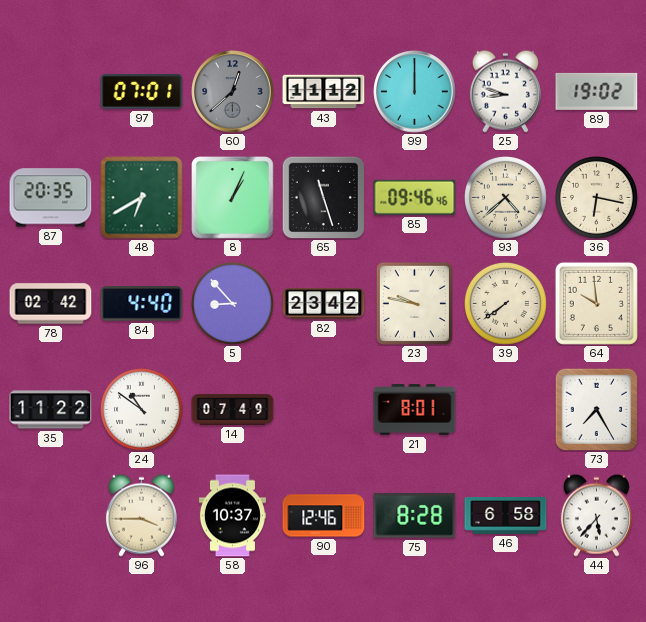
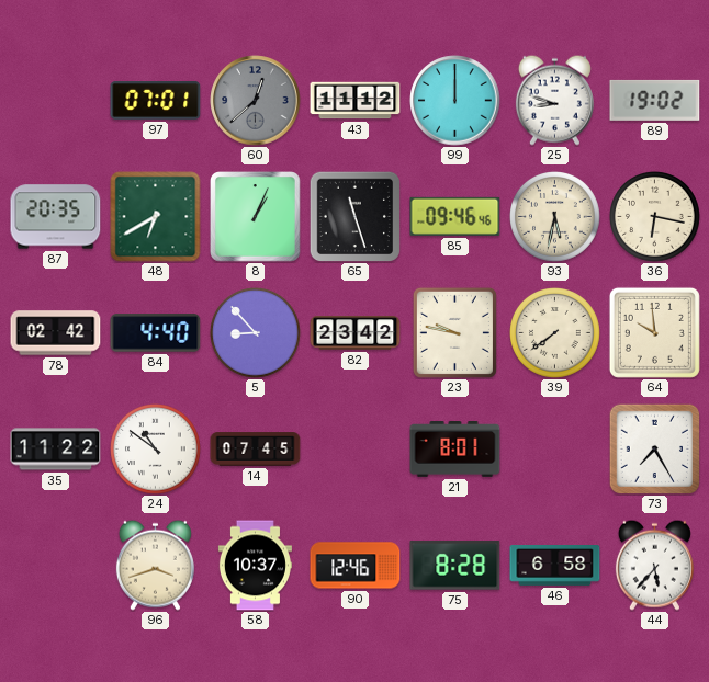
93: 4:38 -> 5:32
14: 07:49 -> 07:45
96: 3:45 -> 3:42
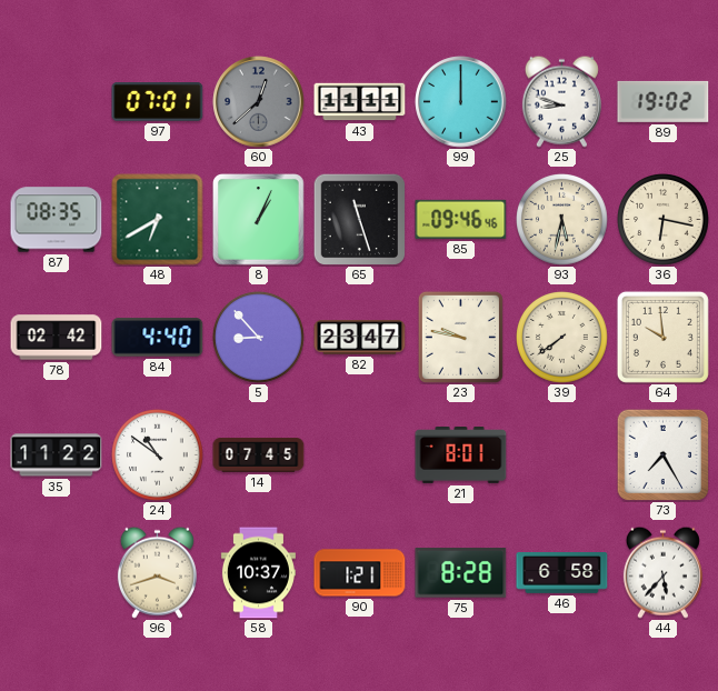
43: 11:12 -> 11:11
87: 20:35 -> 08:35
82: 23:42 -> 23:47
90: 12:46 -> 1:21
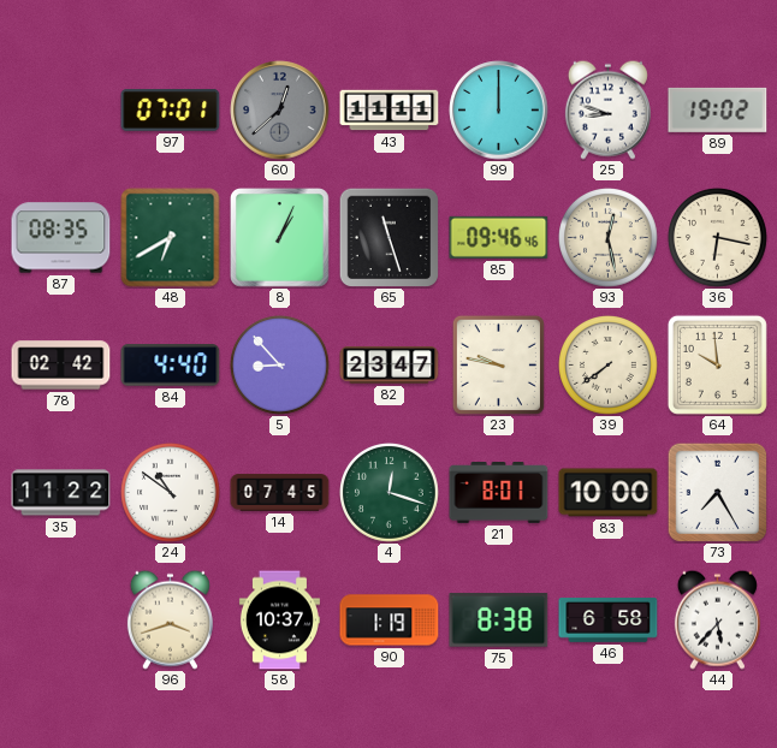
93: 5:32 -> 12:28
4: none -> 12:18
83: none -> 10:00
90: 1:21 -> 1:19
75: 8:28 -> 8:38
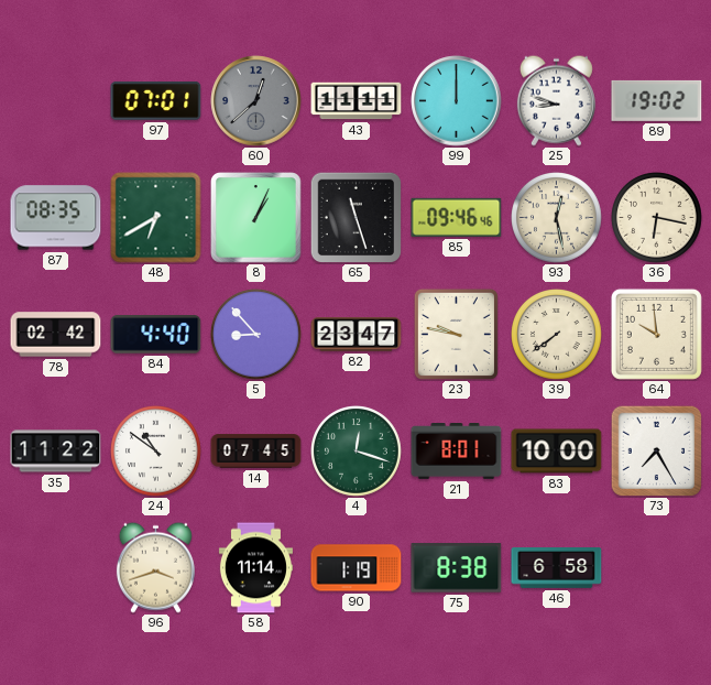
58: 10:37 -> 11:14
44: 5:37 -> none
